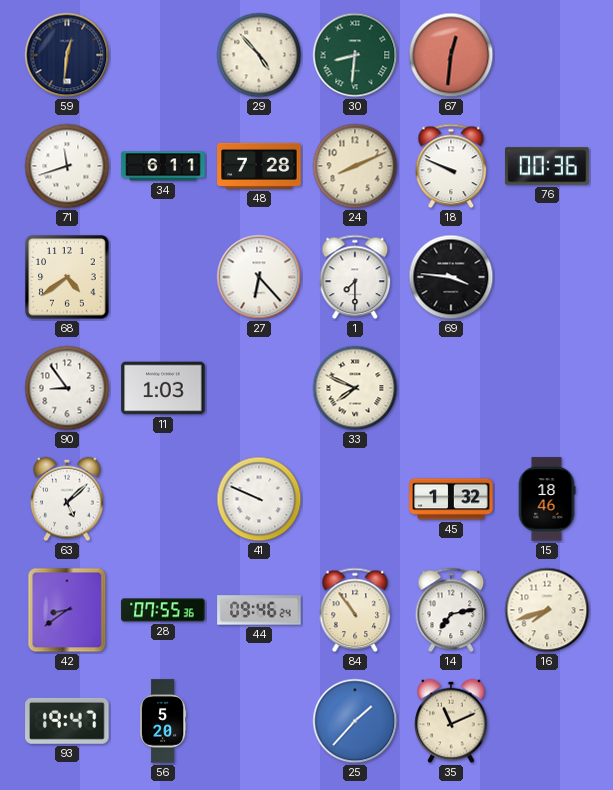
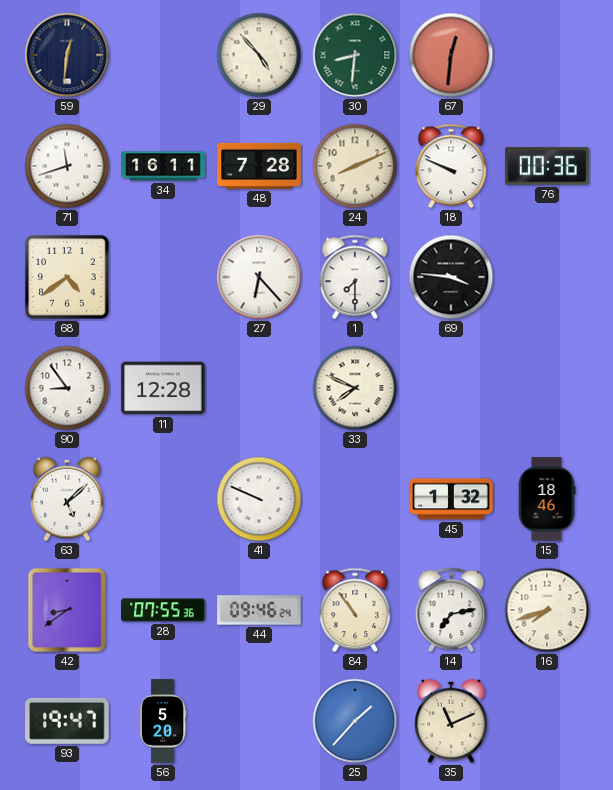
34: 6:11 -> 16:11
11: 1:03 -> 12:28
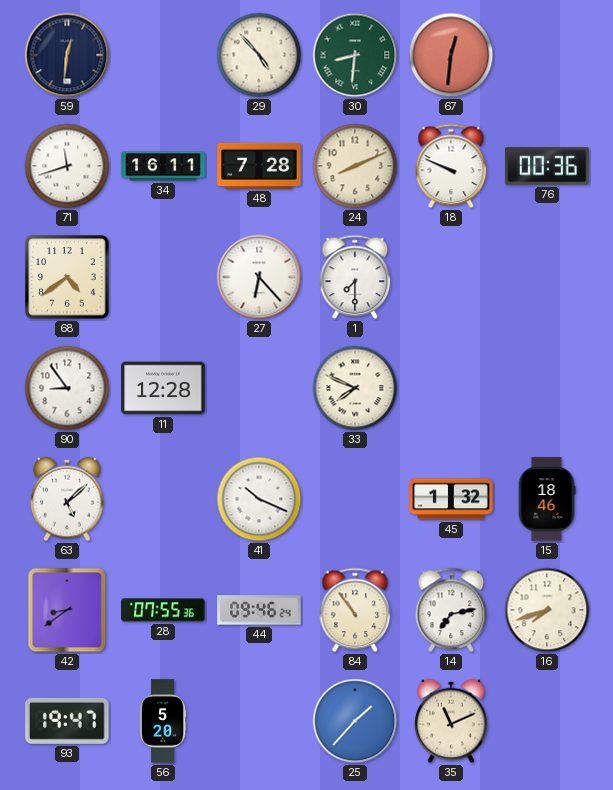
69: 3:46 -> none
41: 9:49 -> 10:19
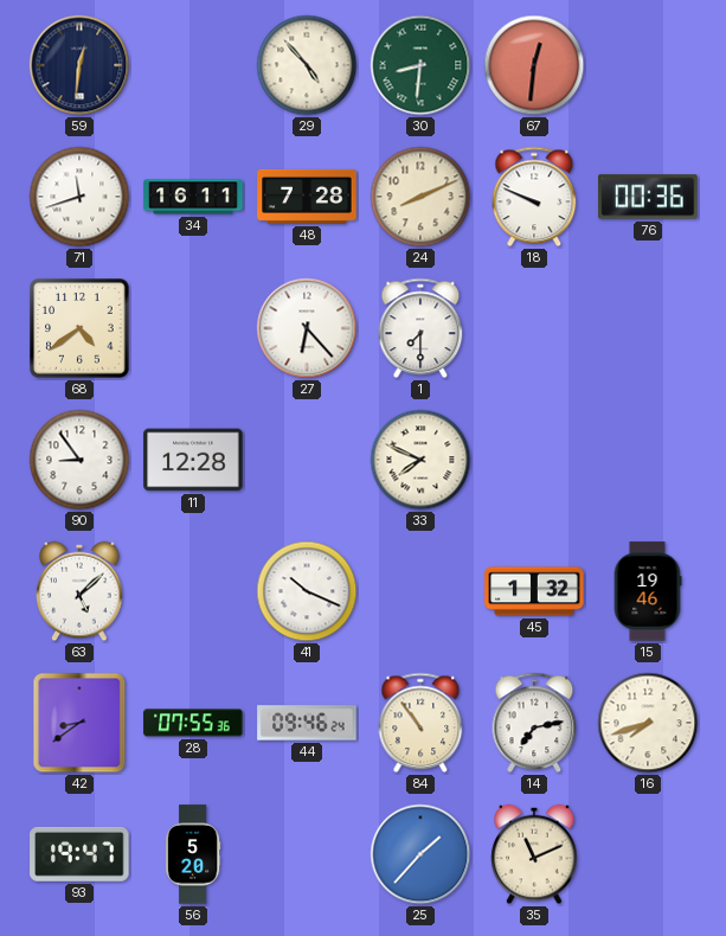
15: 18:46 -> 19:46
